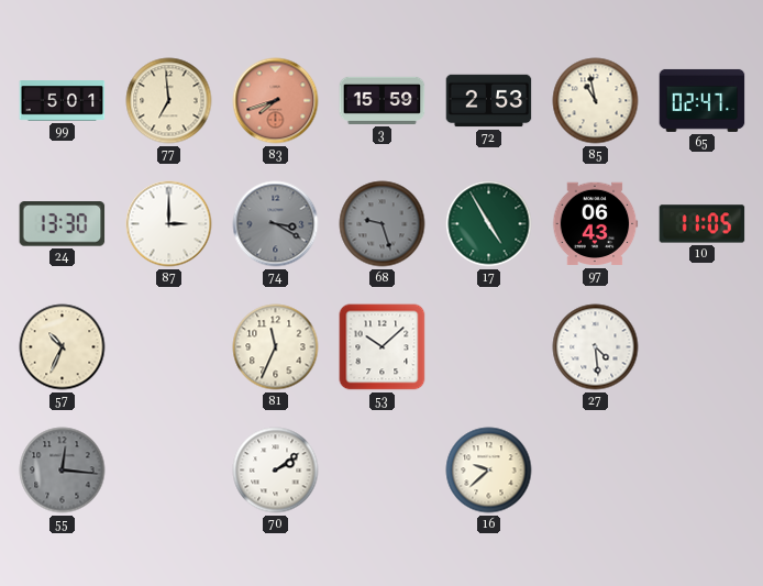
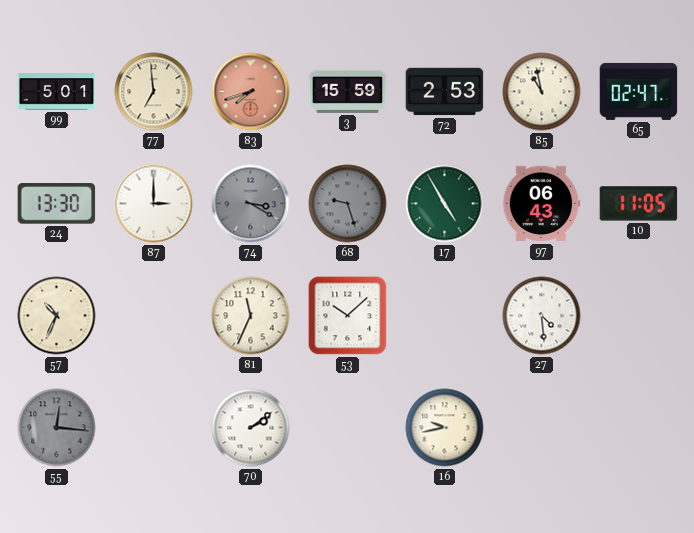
16: 9:38 -> 9:43
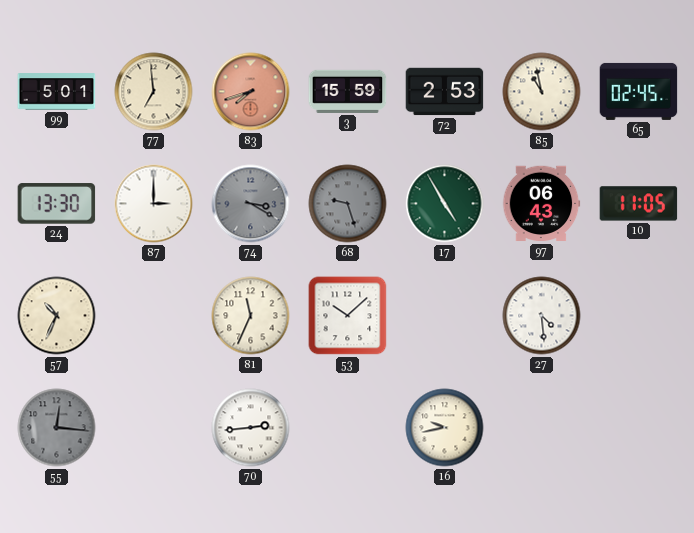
65: 02:47 -> 02:45
70: 2:09 -> 2:44
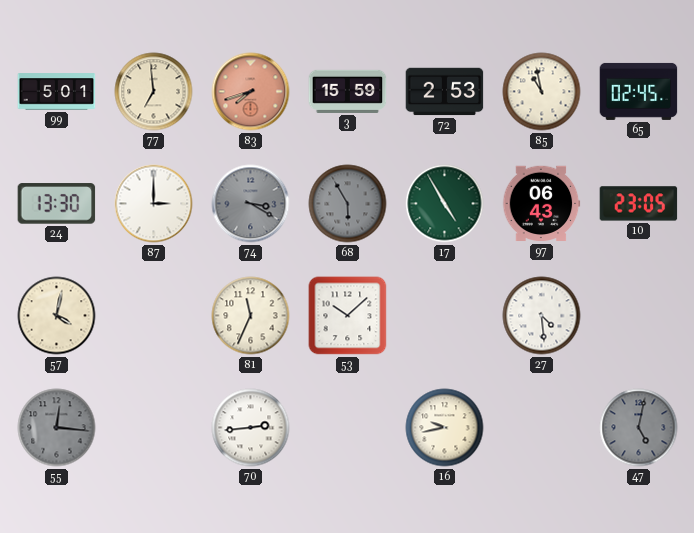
68: 9:27 -> 5:55
10: 11:05 -> 23:05
57: 10:34 -> 4:02
47: none -> 5:02
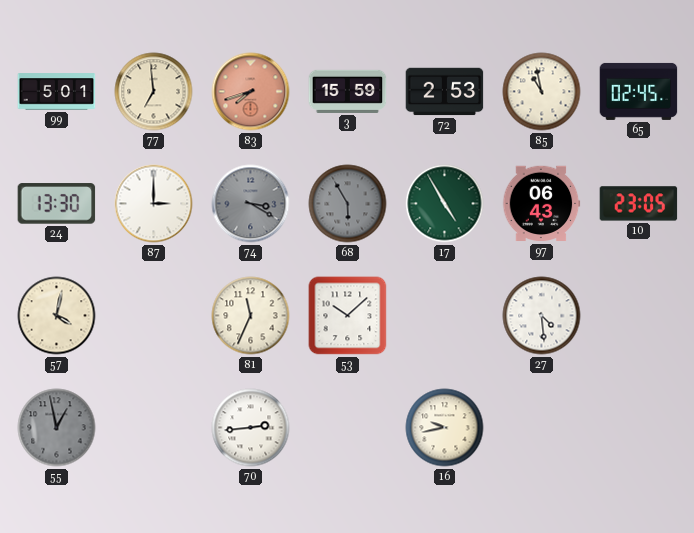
55: 12:16 -> 12:58
47: 5:02 -> none
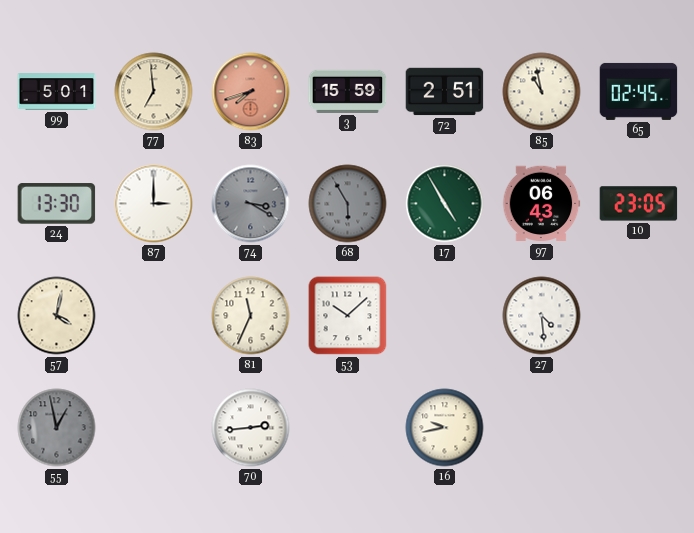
72: 2:53 -> 2:51
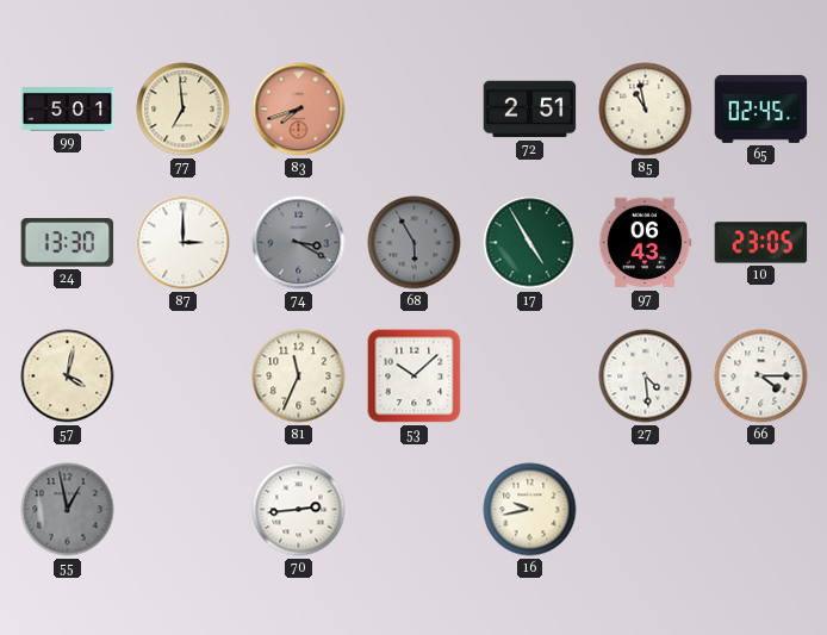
3: 15:59 -> none
66: none -> 4:15
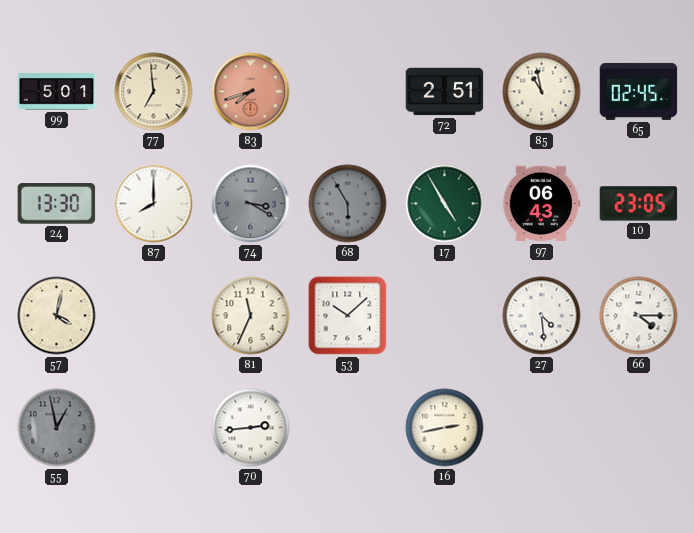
87: 3:00 -> 8:00
16: 9:43 -> 2:43
